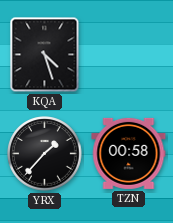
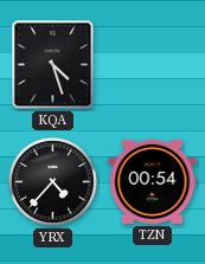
YRX: 1:37 -> 4:37
TZN: 00:58 -> 00:54
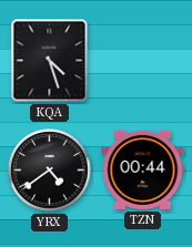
YRX: 4:37 -> 4:39
TZN: 00:54 -> 00:44
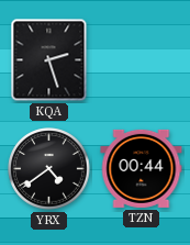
KQA: 4:27 -> 2:27
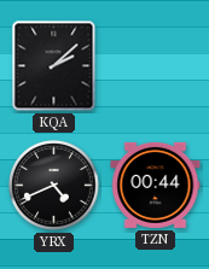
KQA: 2:27 -> 2:08
YRX: 4:39 -> 4:41
